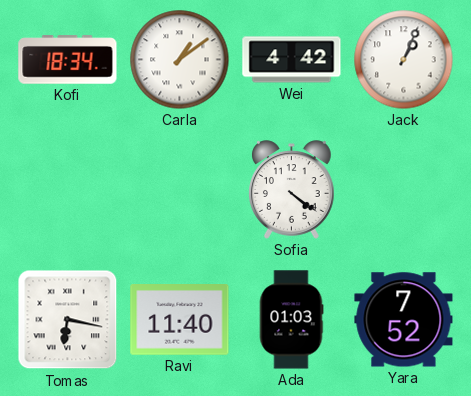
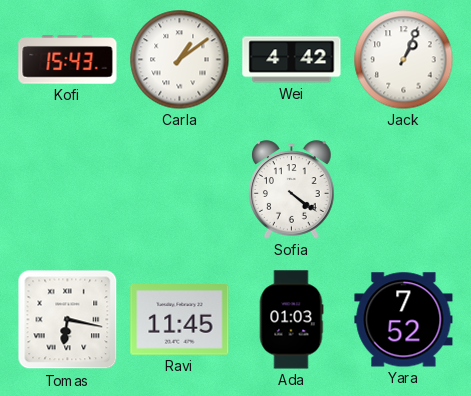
Kofi: 18:34 -> 15:43
Ravi: 11:40 -> 11:45
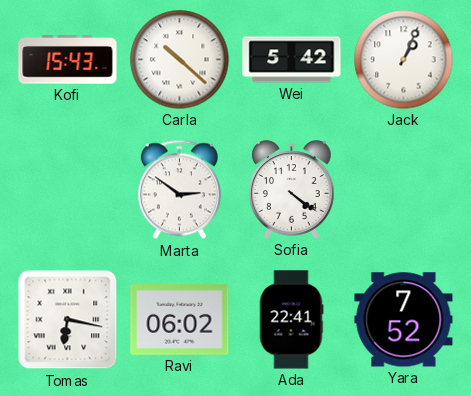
Carla: 1:09 -> 10:22
Wei: 4:42 -> 5:42
Marta: none -> 2:51
Ravi: 11:45 -> 06:02
Ada: 01:03 -> 22:41
